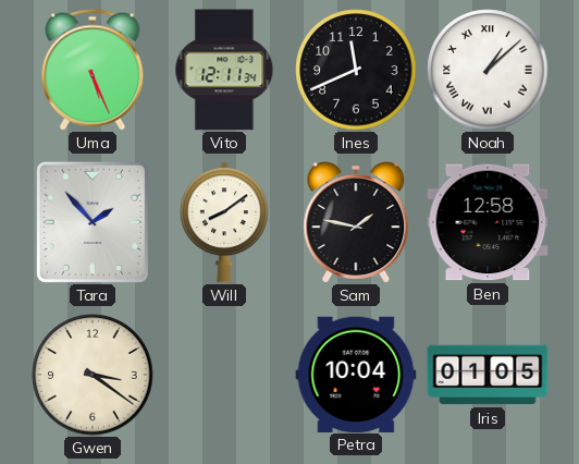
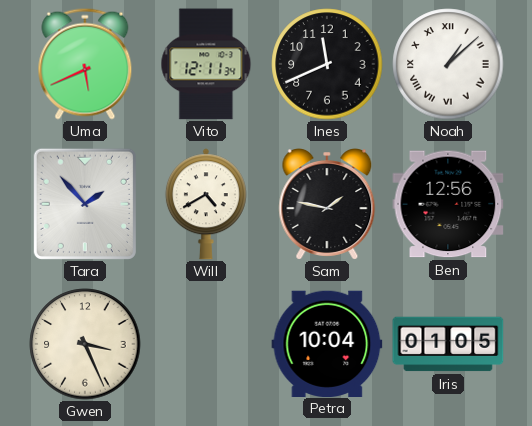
Uma: 5:26 -> 5:41
Will: 8:09 -> 4:40
Ben: 12:58 -> 12:56
Gwen: 3:21 -> 3:26
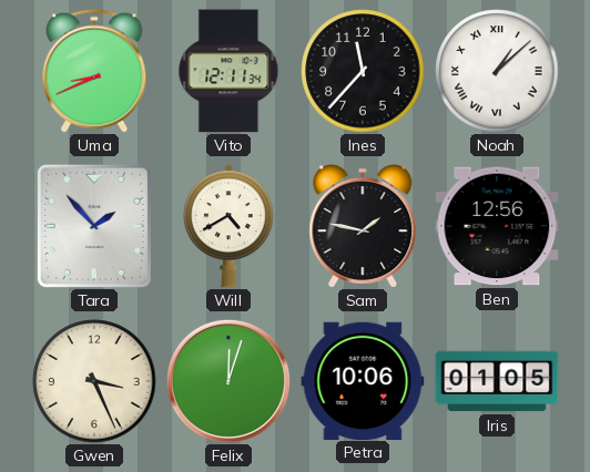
Uma: 5:41 -> 8:41
Ines: 11:41 -> 11:37
Felix: none -> 12:03
Petra: 10:04 -> 10:06
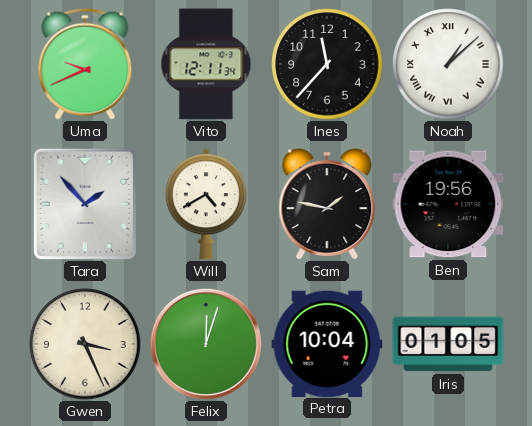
Uma: 8:41 -> 9:41
Ben: 12:56 -> 19:56
Petra: 10:06 -> 10:04
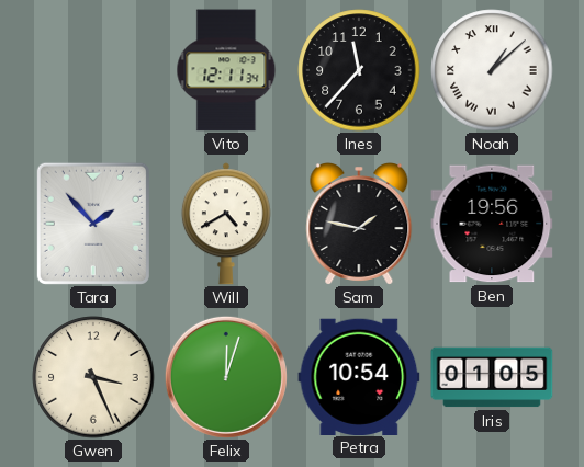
Uma: 9:41 -> none
Petra: 10:04 -> 10:54
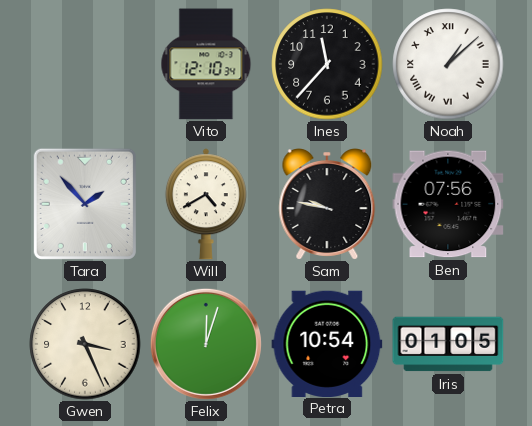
Vito: 12:11 -> 12:10
Sam: 1:47 -> 9:47
Ben: 19:56 -> 07:56
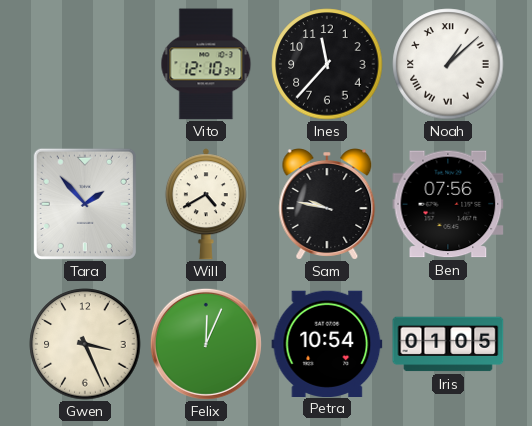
Felix: 12:03 -> 12:04
